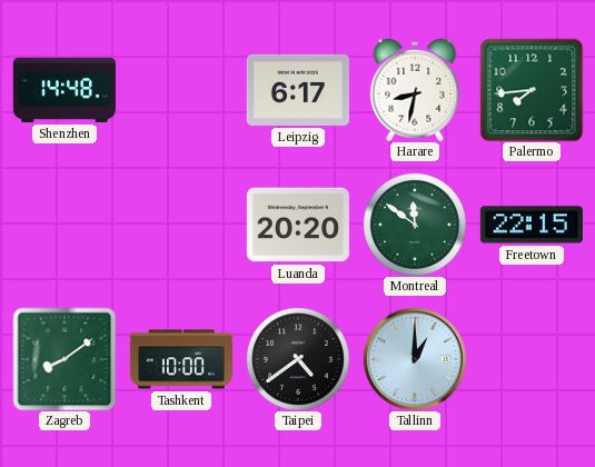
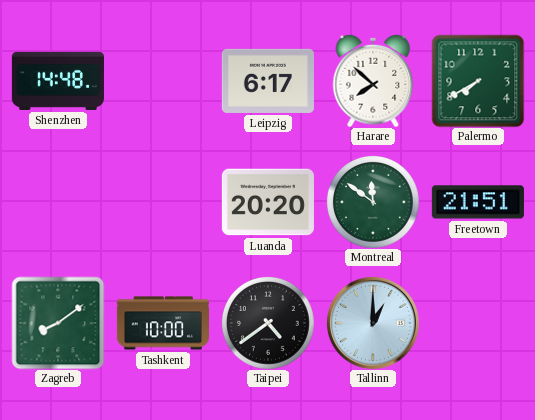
Harare: 8:32 -> 7:52
Palermo: 7:44 -> 7:40
Freetown: 22:15 -> 21:51
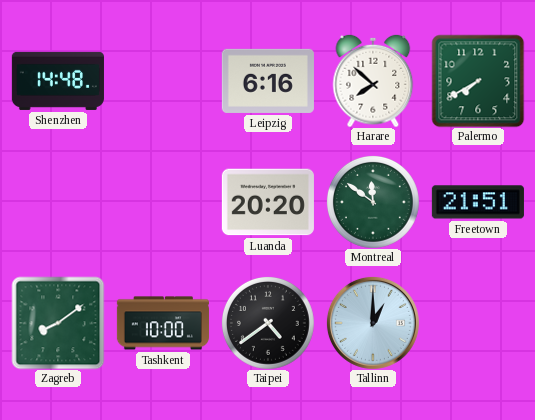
Leipzig: 6:17 -> 6:16
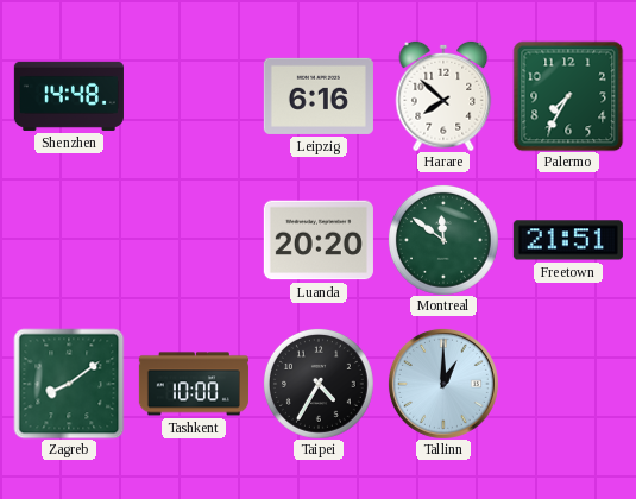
Palermo: 7:40 -> 7:35
Taipei: 4:39 -> 4:35
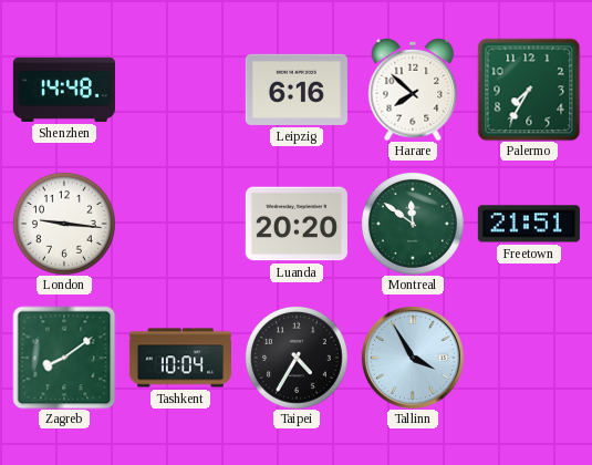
London: none -> 9:16
Tashkent: 10:00 -> 10:04
Tallinn: 1:00 -> 3:55
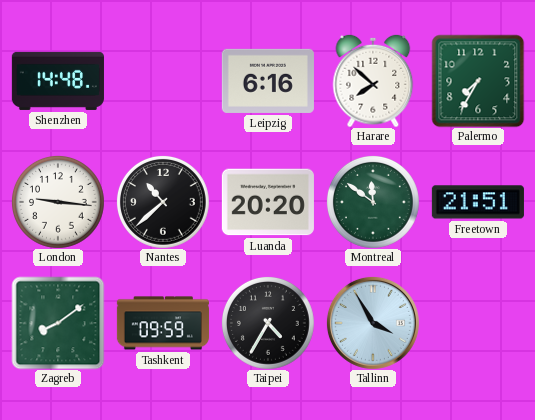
Nantes: none -> 10:38
Tashkent: 10:04 -> 09:59
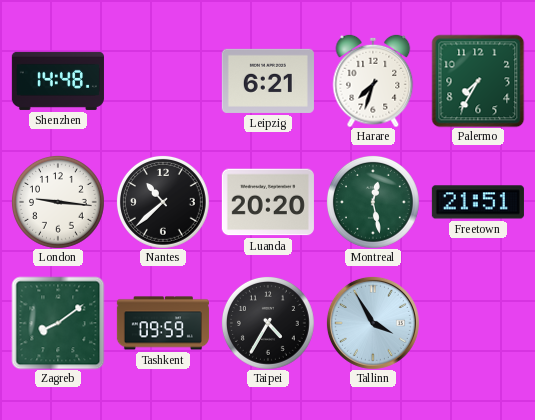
Leipzig: 6:16 -> 6:21
Harare: 7:52 -> 7:33
Montreal: 11:51 -> 12:28
